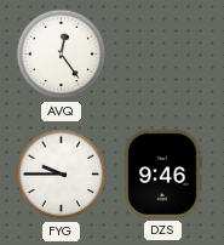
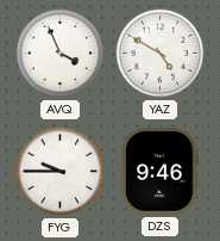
AVQ: 12:24 -> 3:56
YAZ: none -> 4:50
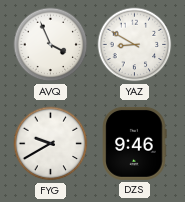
YAZ: 4:50 -> 8:50
FYG: 9:45 -> 9:40
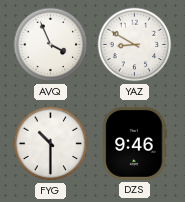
FYG: 9:40 -> 10:30
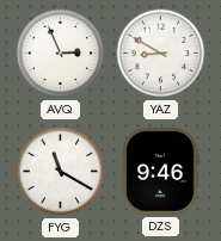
AVQ: 3:56 -> 2:56
FYG: 10:30 -> 11:20
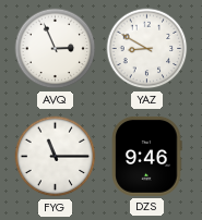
FYG: 11:20 -> 11:15
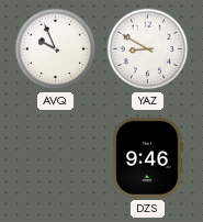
AVQ: 2:56 -> 9:56
FYG: 11:15 -> none
